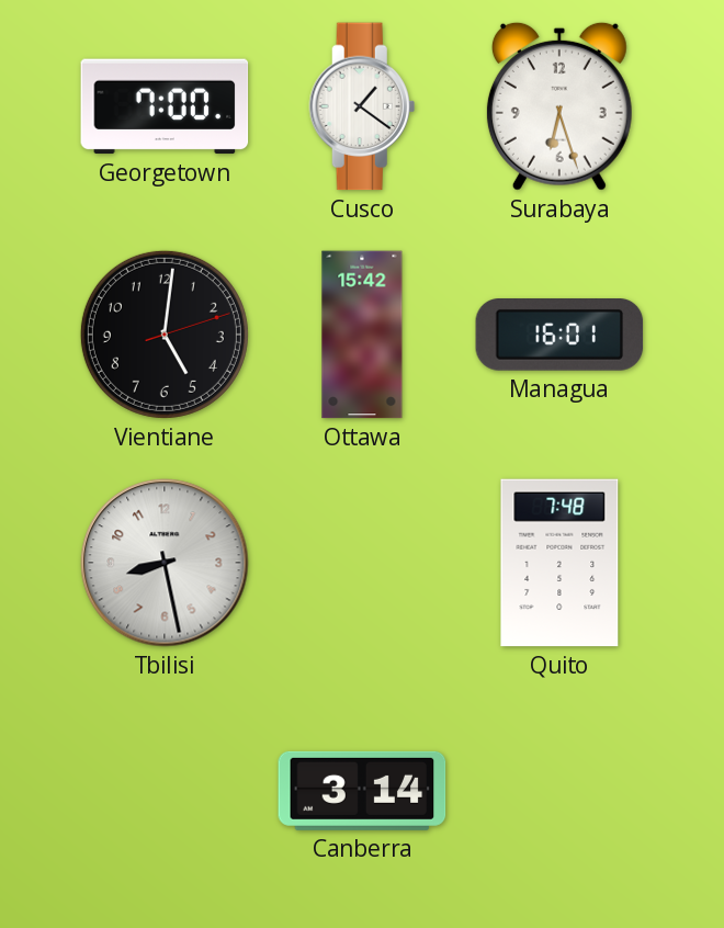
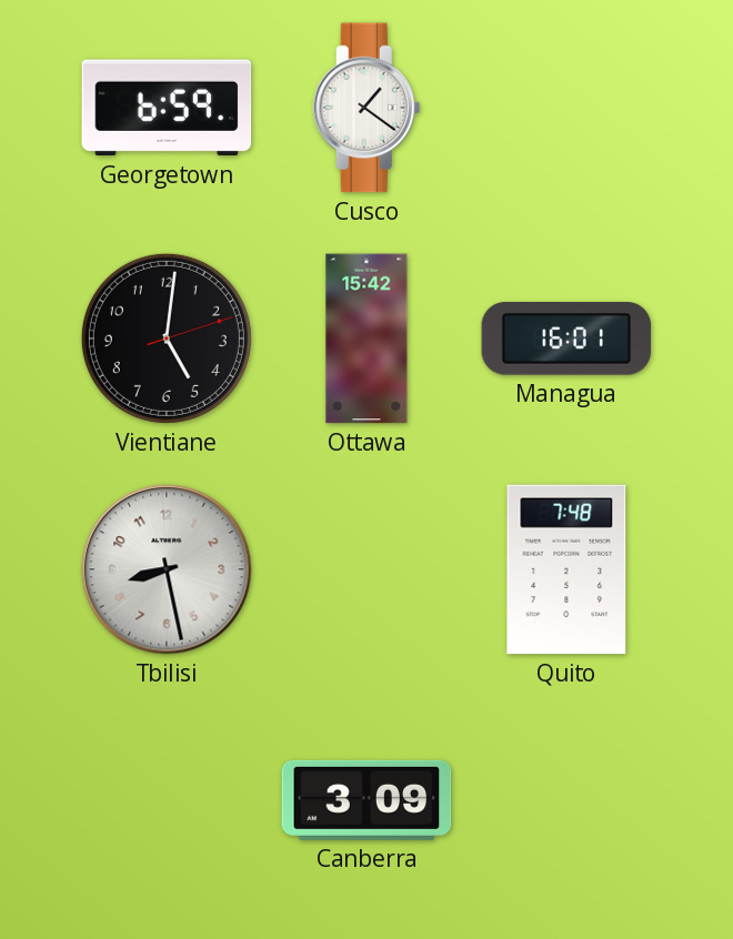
Georgetown: 7:00 -> 6:59
Surabaya: 6:27 -> none
Canberra: 3:14 -> 3:09
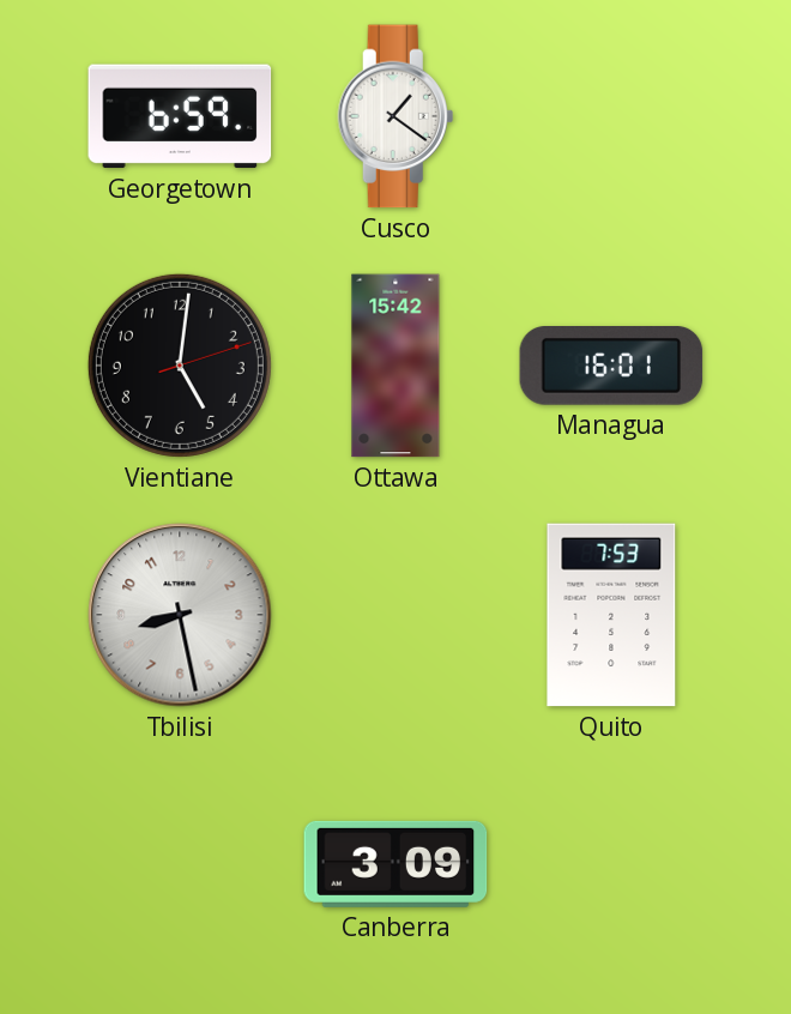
Quito: 7:48 -> 7:53
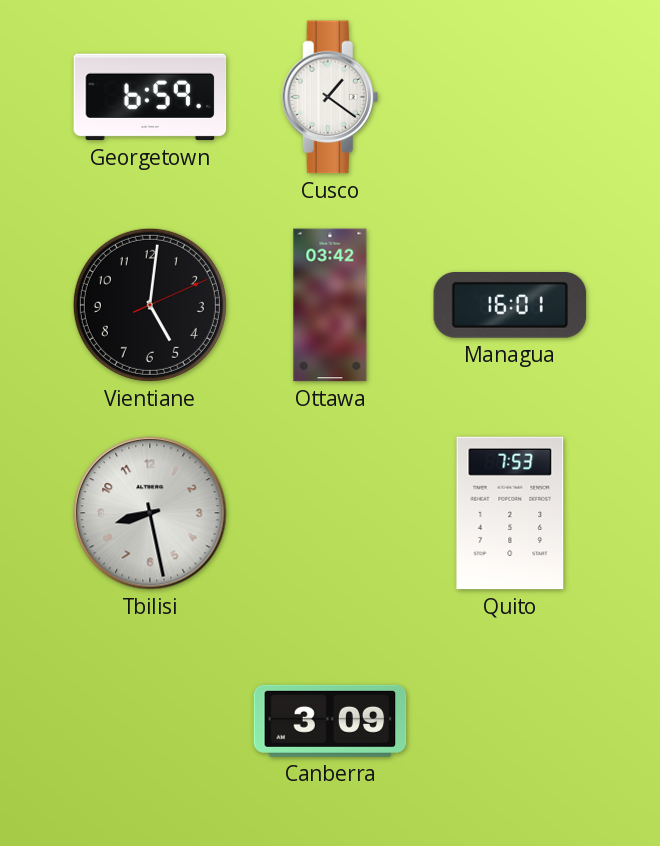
Vientiane: 5:01:12 -> 5:01:11
Ottawa: 15:42 -> 03:42
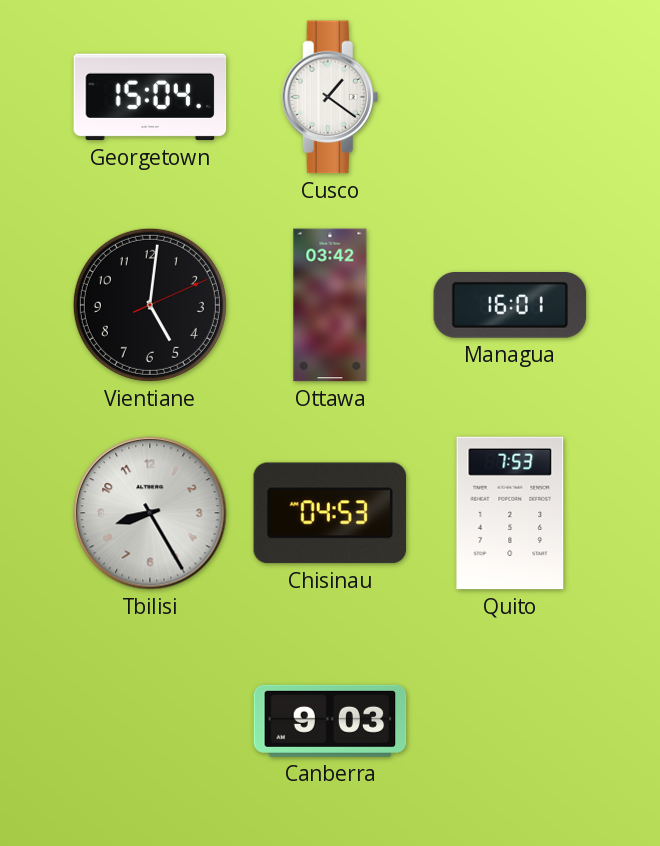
Georgetown: 6:59 -> 15:04
Tbilisi: 8:28 -> 8:25
Chisinau: none -> 04:53
Canberra: 3:09 -> 9:03
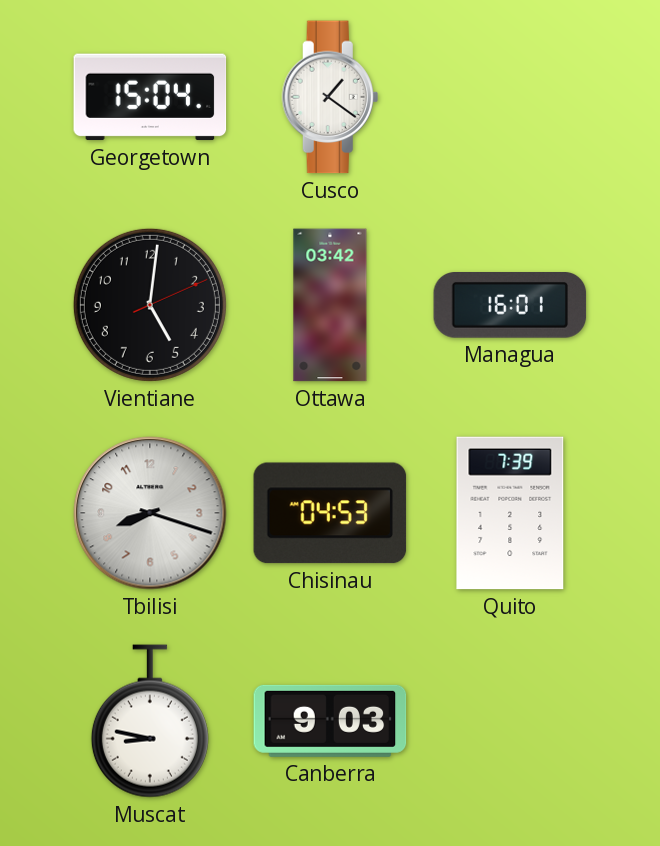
Tbilisi: 8:25 -> 8:18
Quito: 7:53 -> 7:39
Muscat: none -> 8:47
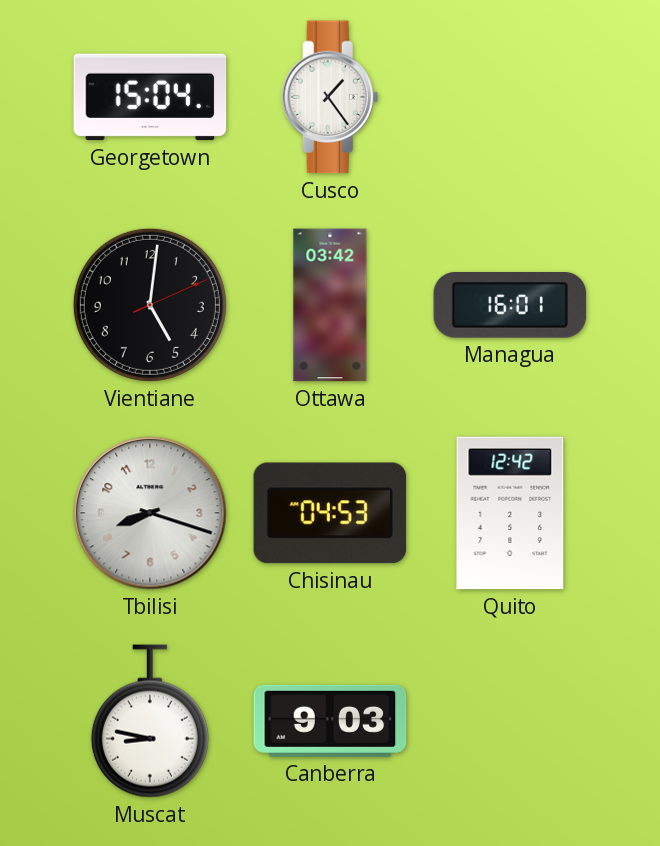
Cusco: 1:21 -> 1:24
Quito: 7:39 -> 12:42
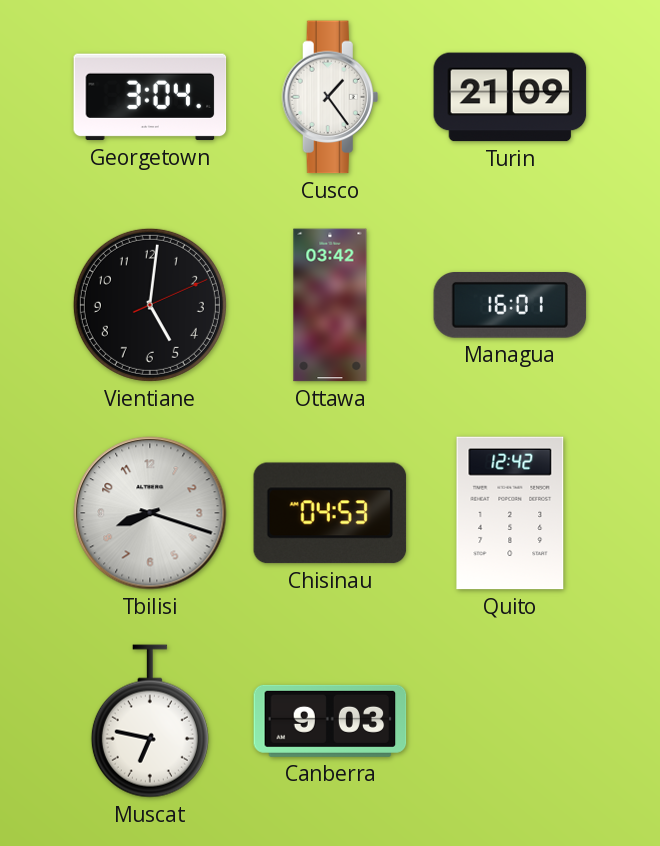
Georgetown: 15:04 -> 3:04
Turin: none -> 21:09
Muscat: 8:47 -> 6:47
